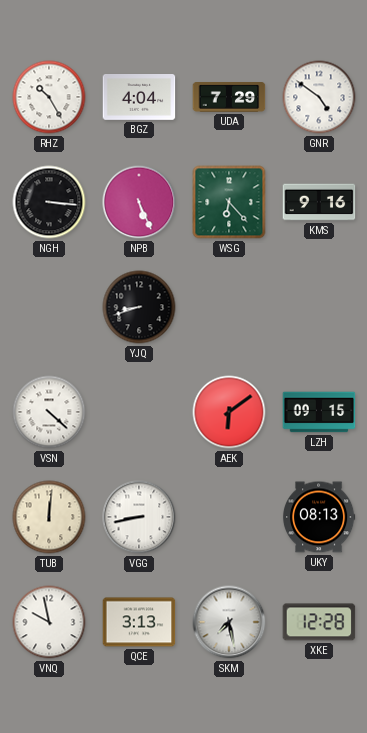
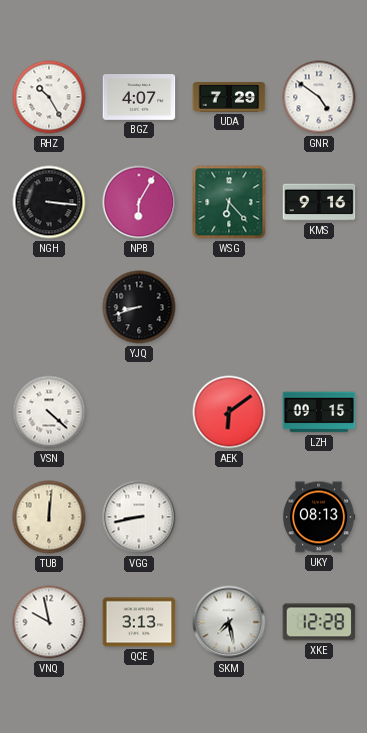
BGZ: 4:04 -> 4:07
NPB: 5:26 -> 6:05
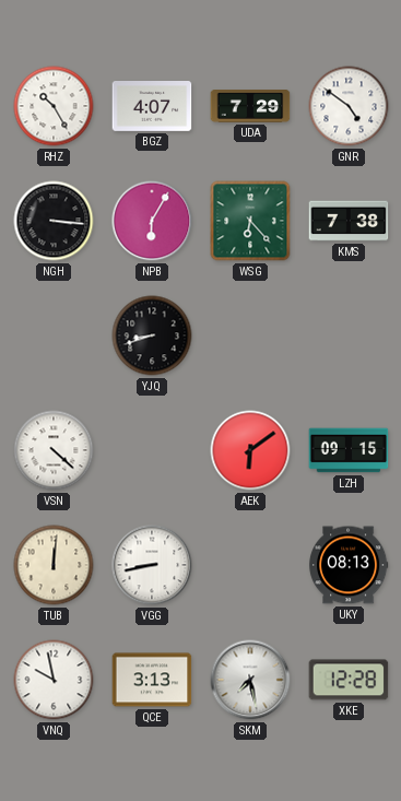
KMS: 9:16 -> 7:38
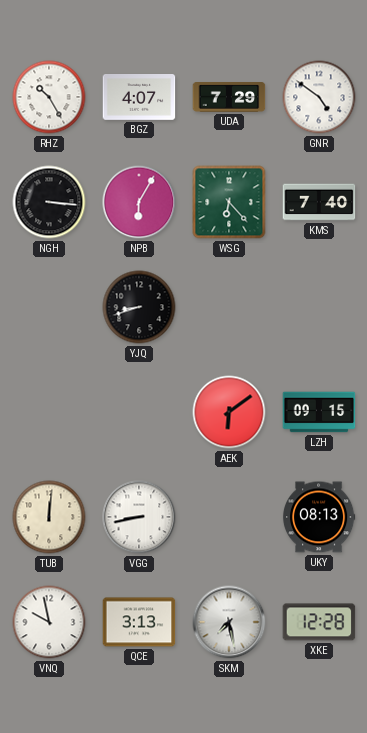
KMS: 7:38 -> 7:40
VSN: 4:22 -> none
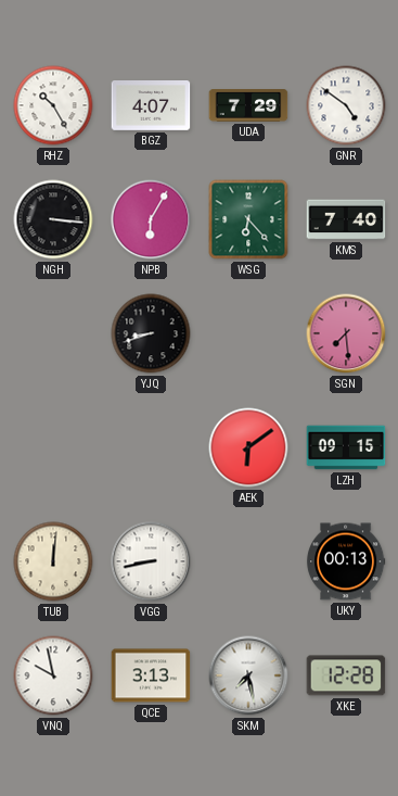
SGN: none -> 7:29
UKY: 08:13 -> 00:13
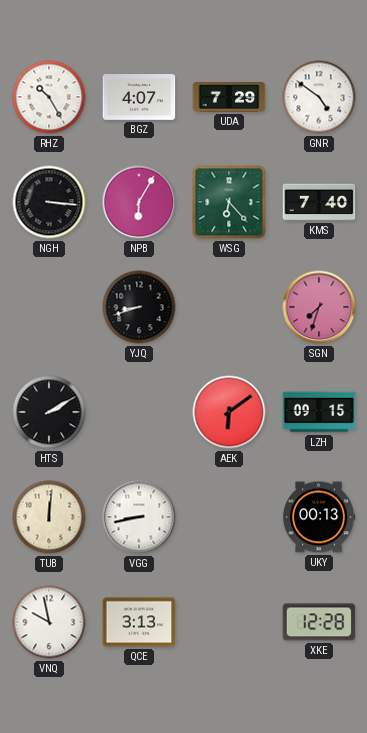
SGN: 7:29 -> 7:33
HTS: none -> 2:10
SKM: 7:28 -> none
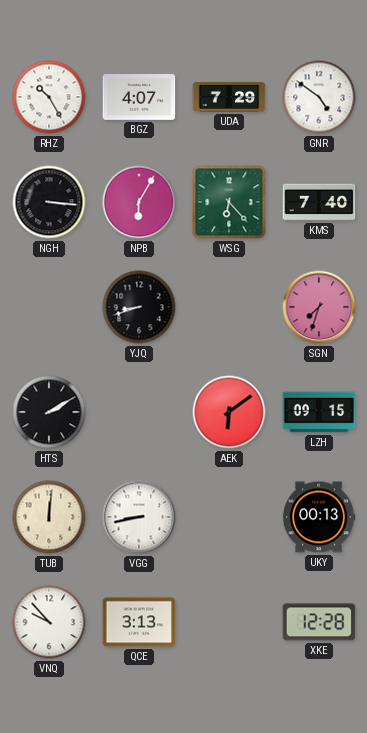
VNQ: 9:58 -> 9:53
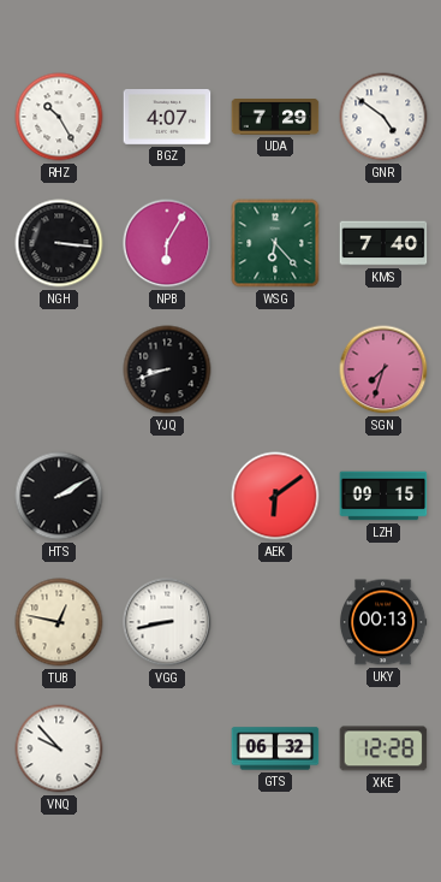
TUB: 12:01 -> 12:47
QCE: 3:13 -> none
GTS: none -> 06:32
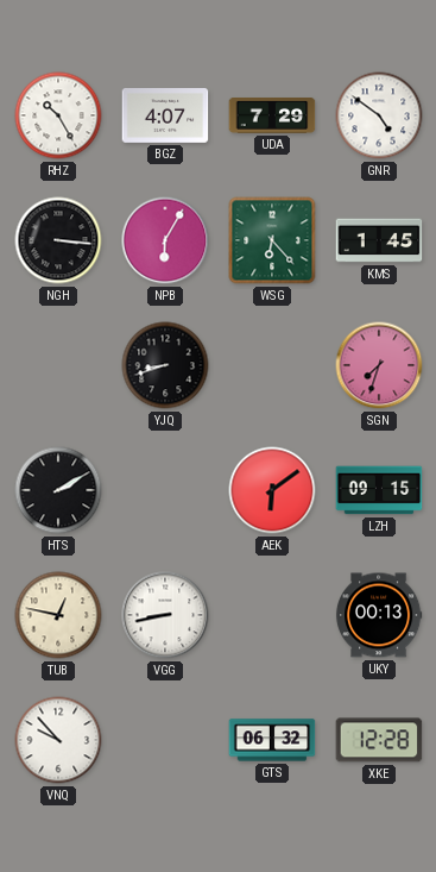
KMS: 7:40 -> 1:45
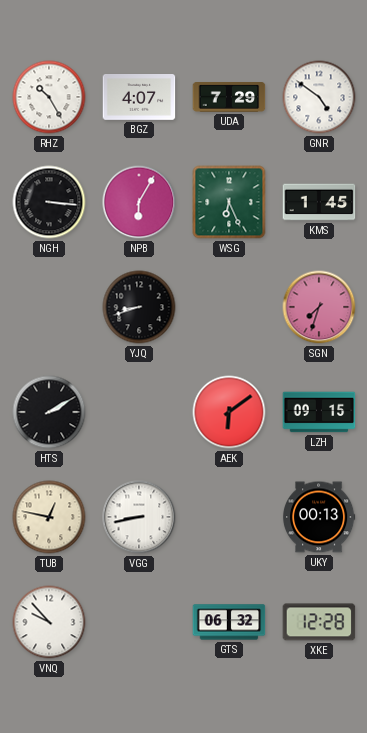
WSG: 6:23 -> 6:26
